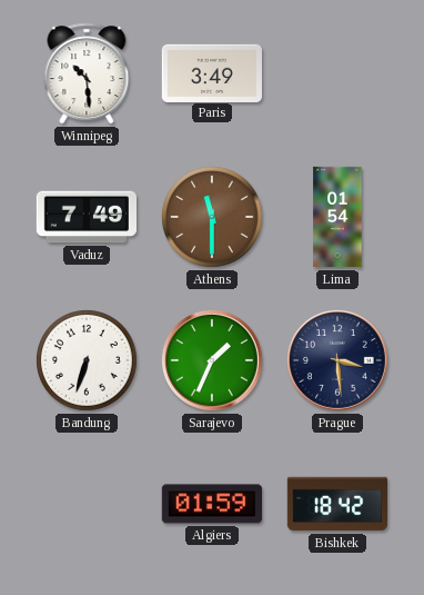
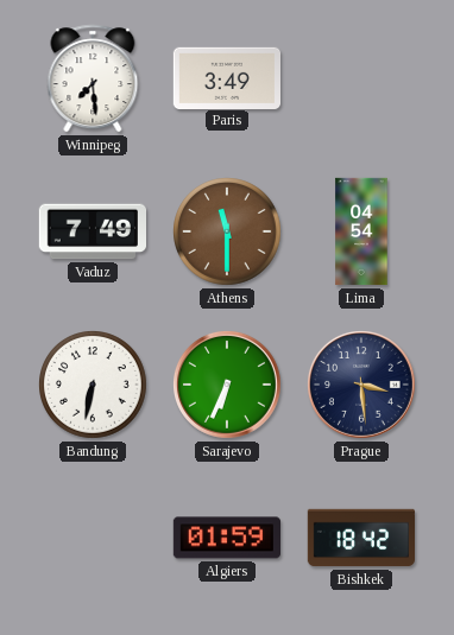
Winnipeg: 10:29 -> 7:29
Lima: 01:54 -> 04:54
Bandung: 6:33 -> 6:32
Sarajevo: 1:34 -> 6:34
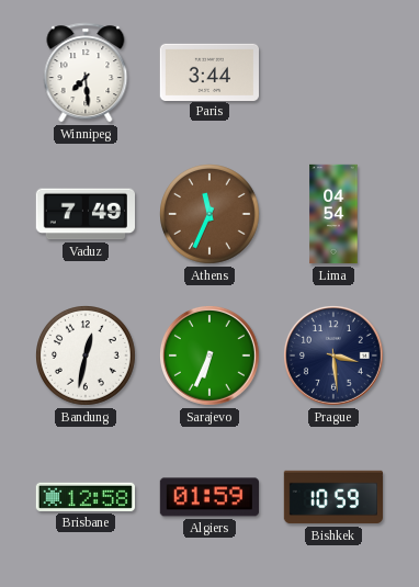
Paris: 3:49 -> 3:44
Athens: 11:30 -> 11:34
Bandung: 6:32 -> 12:32
Brisbane: none -> 12:58
Bishkek: 18:42 -> 10:59
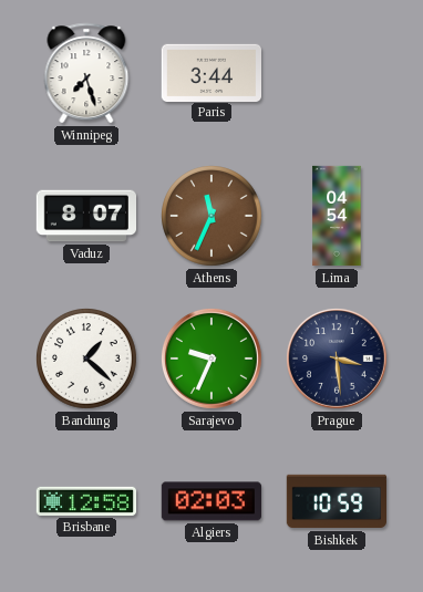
Winnipeg: 7:29 -> 7:27
Vaduz: 7:49 -> 8:07
Bandung: 12:32 -> 1:22
Sarajevo: 6:34 -> 9:34
Algiers: 01:59 -> 02:03
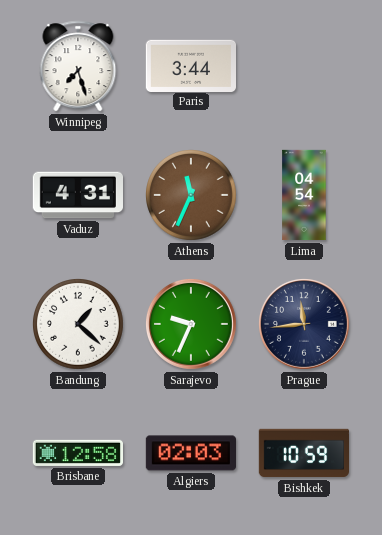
Vaduz: 8:07 -> 4:31
Prague: 3:29 -> 11:44
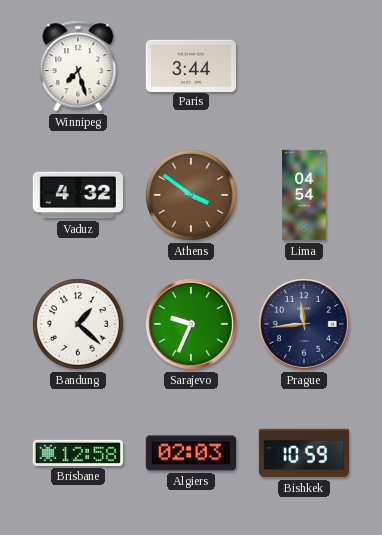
Vaduz: 4:31 -> 4:32
Athens: 11:34 -> 3:51
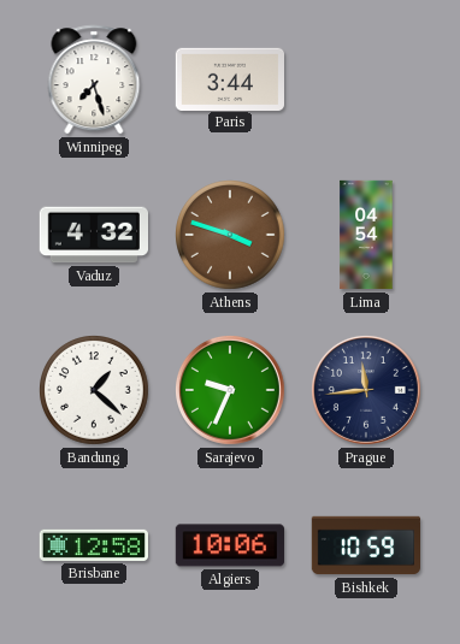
Athens: 3:51 -> 3:48
Algiers: 02:03 -> 10:06
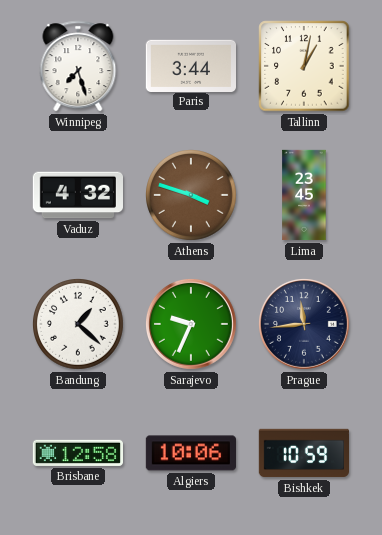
Tallinn: none -> 1:02
Lima: 04:54 -> 23:45
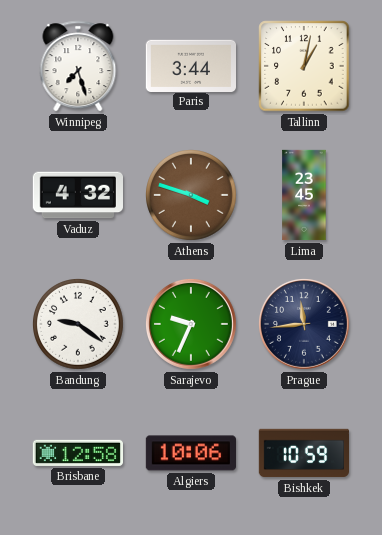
Bandung: 1:22 -> 9:21
